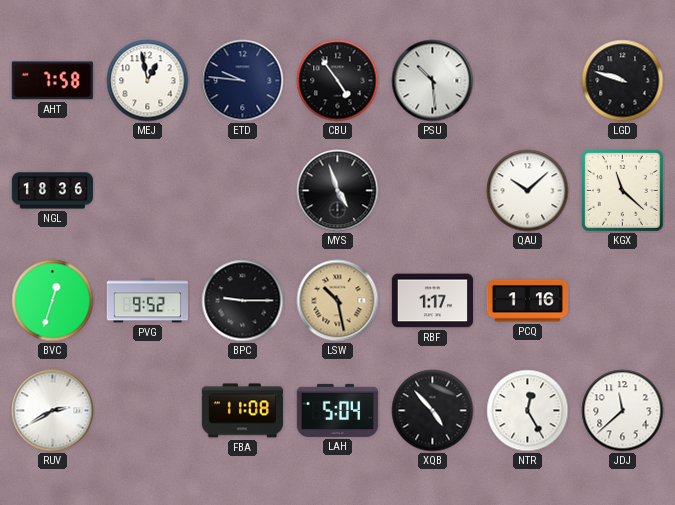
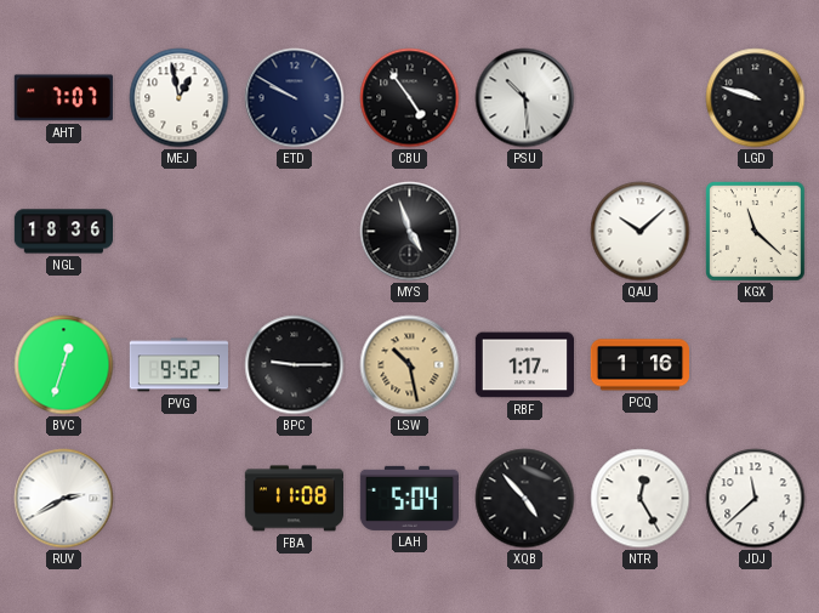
AHT: 7:58 -> 7:07
ETD: 9:46 -> 9:50
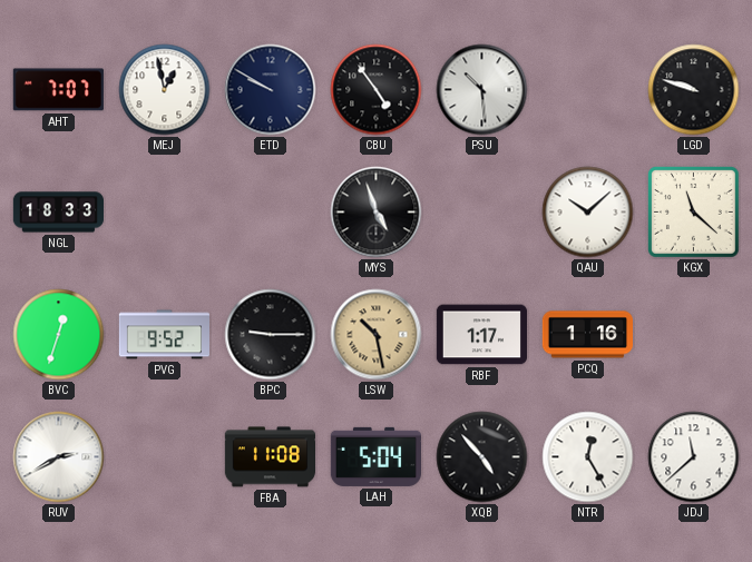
NGL: 18:36 -> 18:33
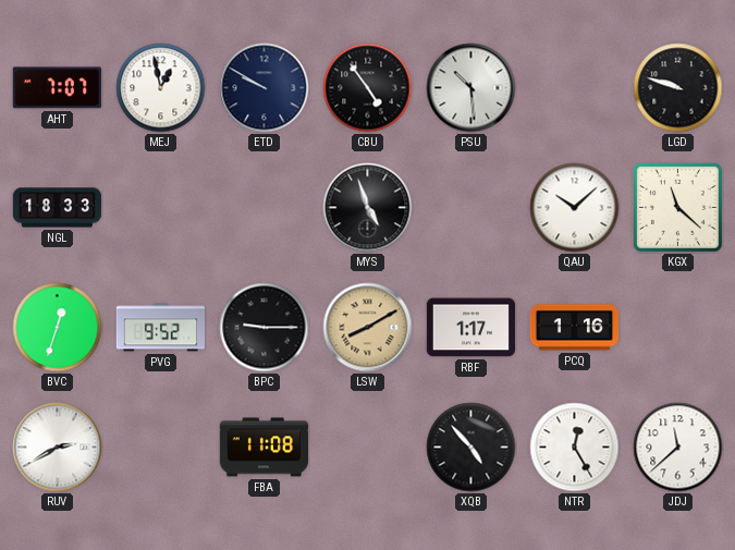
LSW: 10:28 -> 8:10
LAH: 5:04 -> none
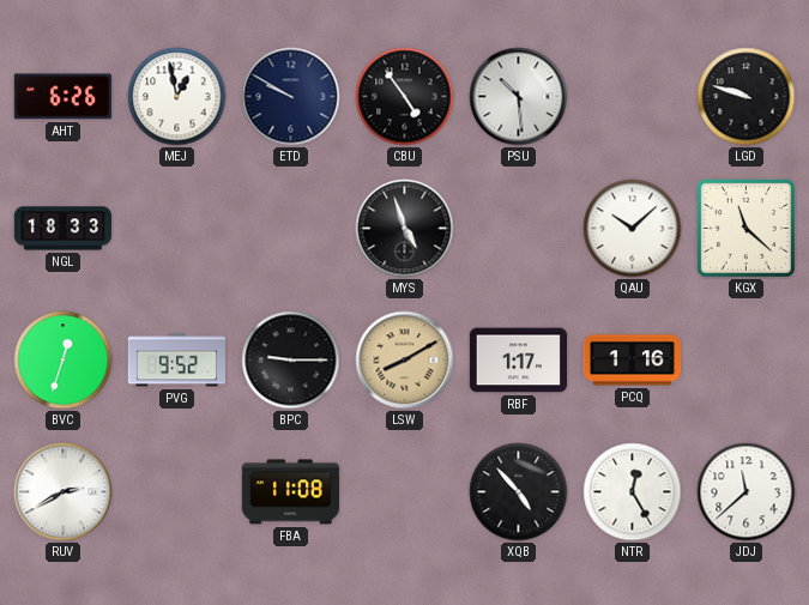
AHT: 7:07 -> 6:26
